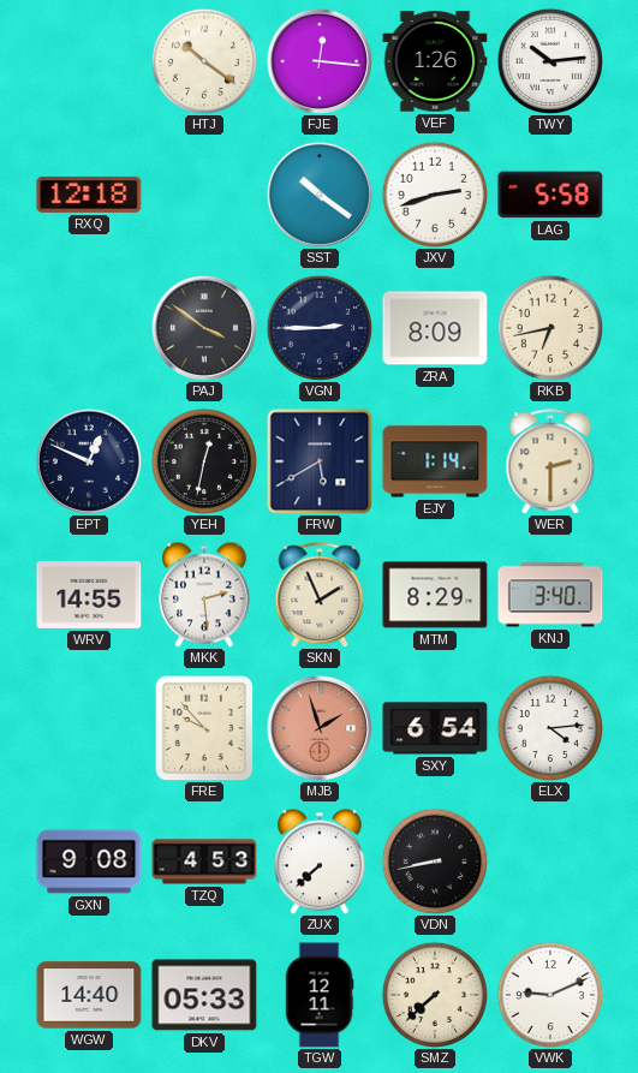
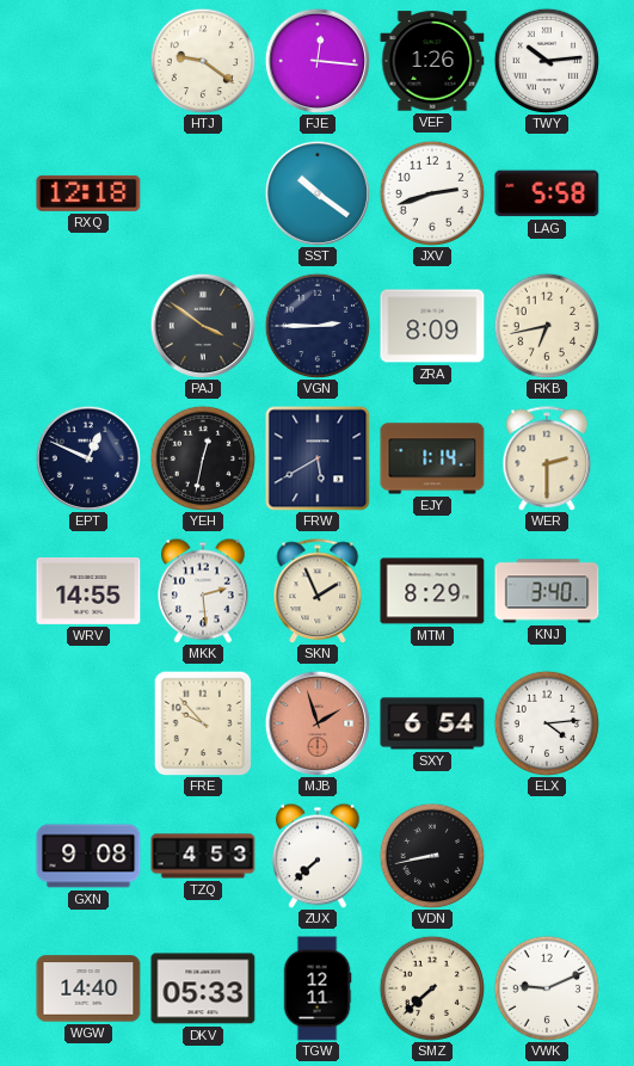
HTJ: 10:21 -> 9:21
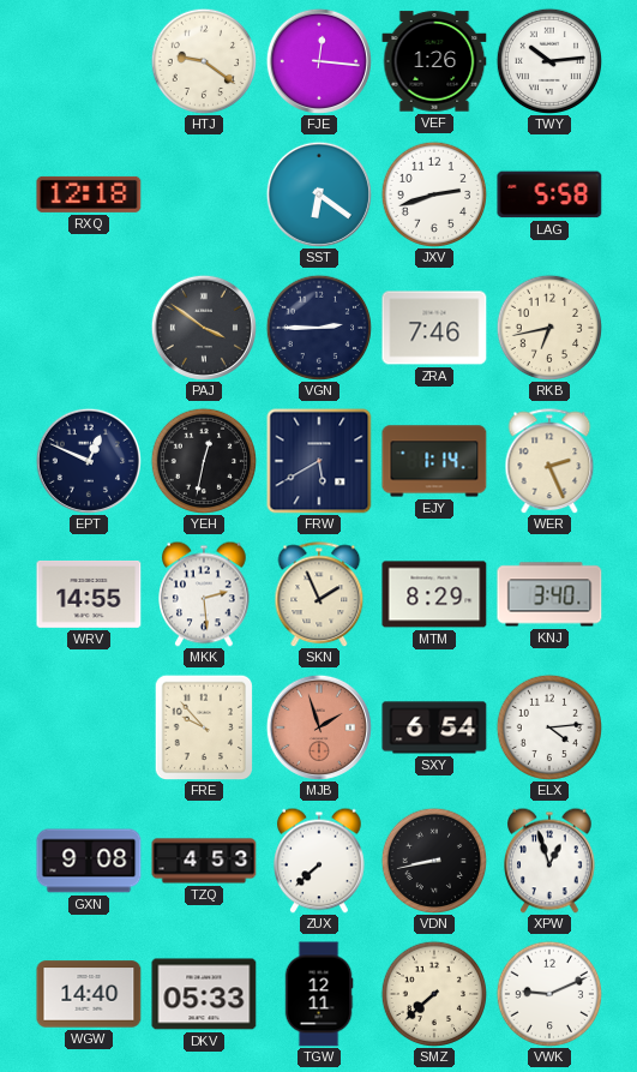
SST: 10:21 -> 6:21
ZRA: 8:09 -> 7:46
WER: 2:30 -> 2:26
XPW: none -> 12:57
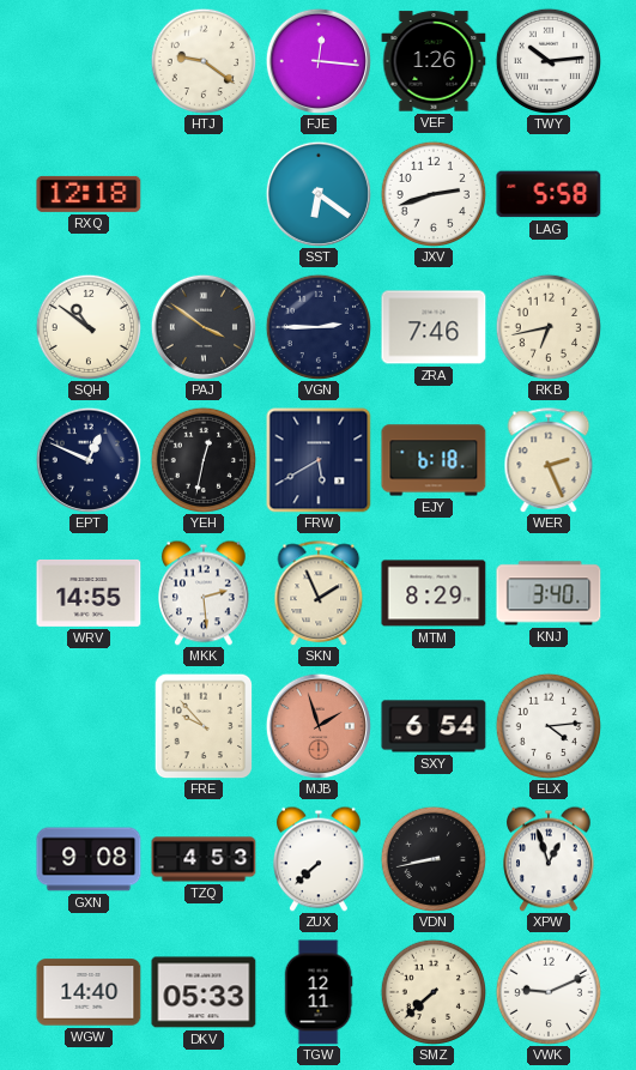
SQH: none -> 10:51
EJY: 1:14 -> 6:18
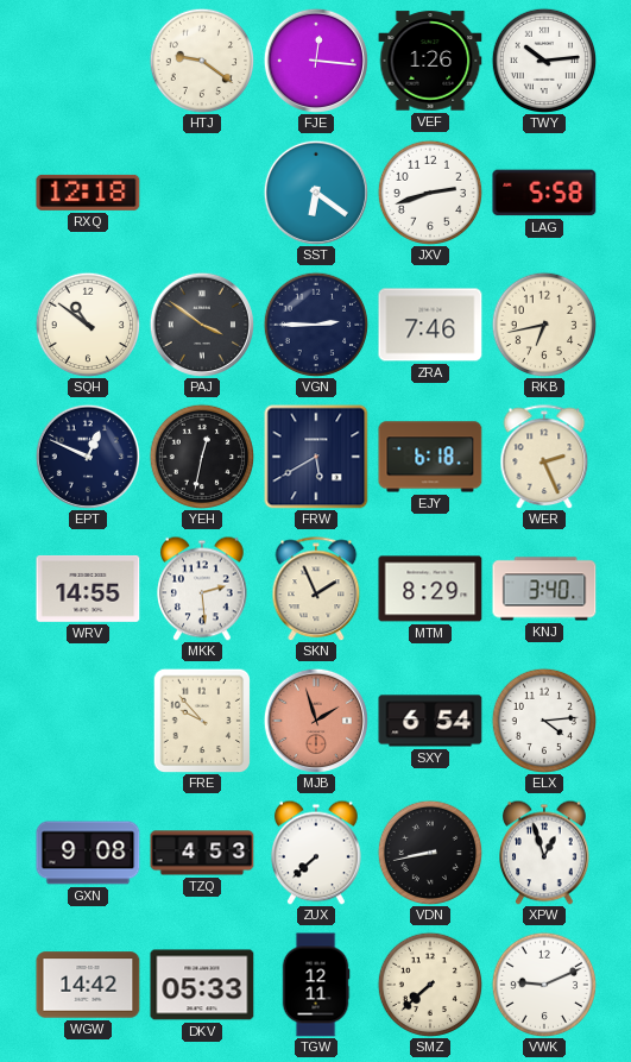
WGW: 14:40 -> 14:42
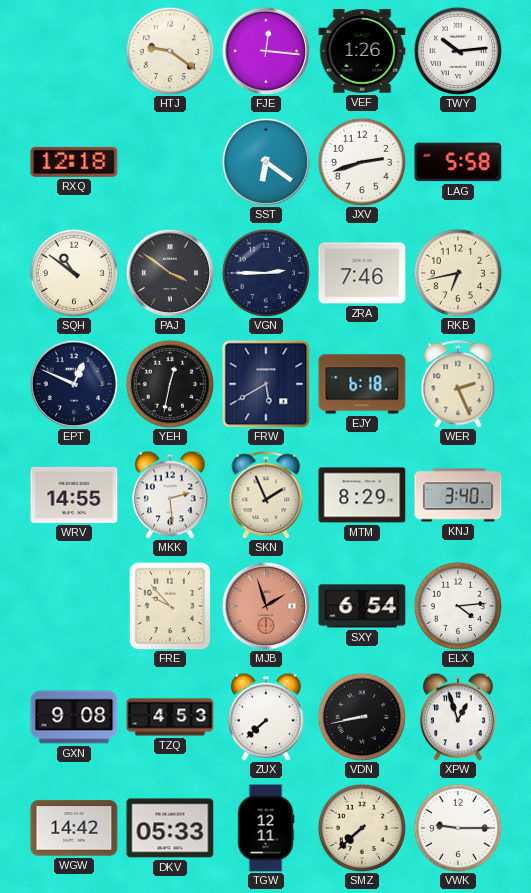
VWK: 9:11 -> 9:15
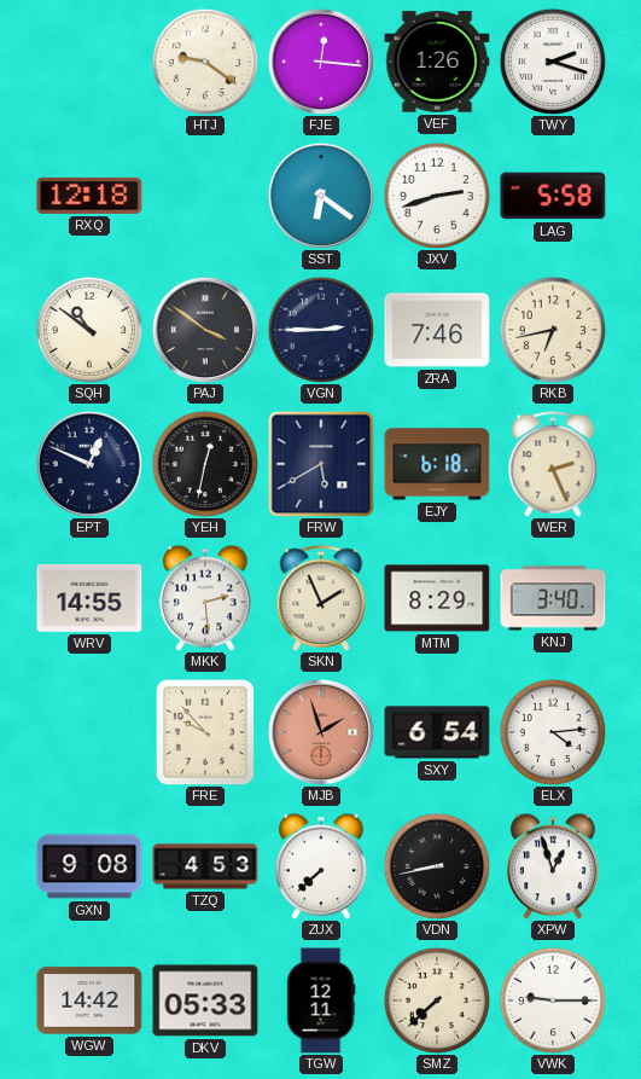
TWY: 10:14 -> 2:18
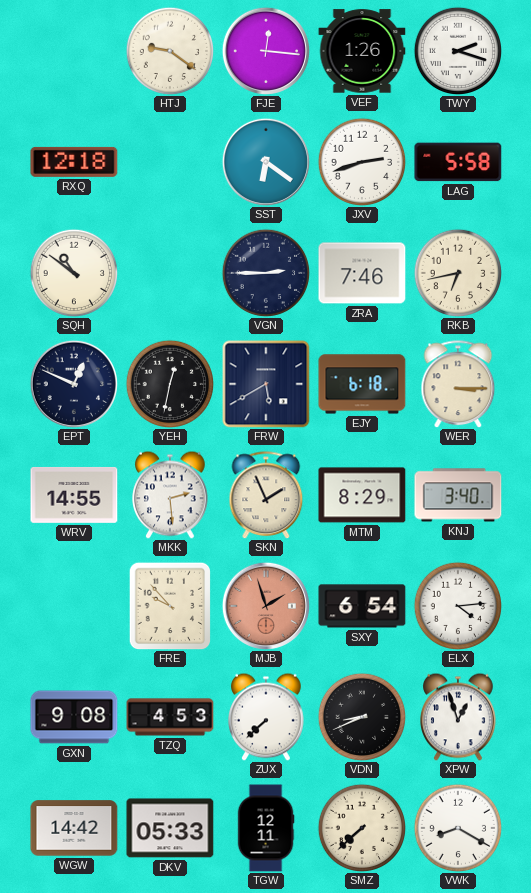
PAJ: 3:51 -> none
WER: 2:26 -> 3:15
VDN: 8:43 -> 8:41
VWK: 9:15 -> 8:20
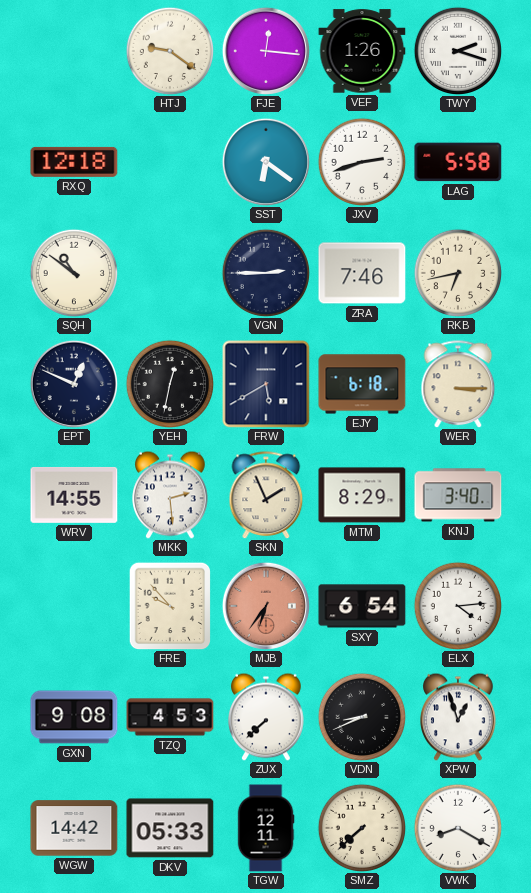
MJB: 1:57 -> 6:36
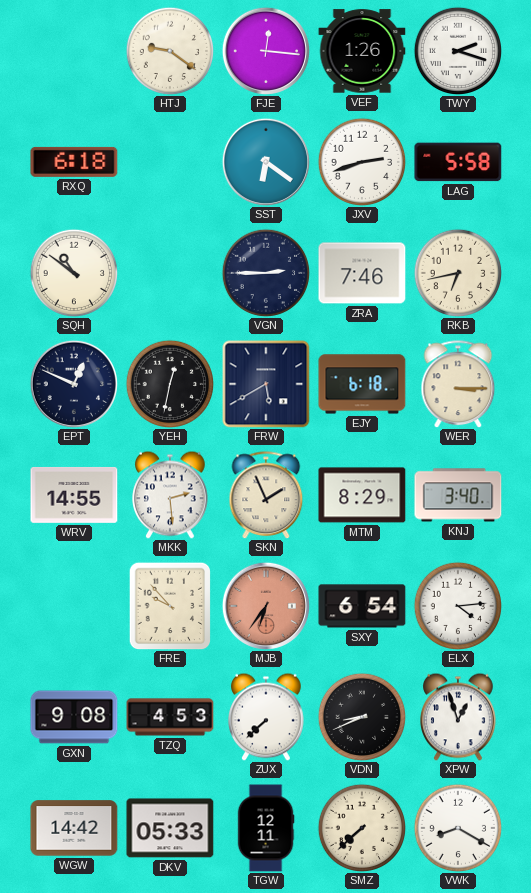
RXQ: 12:18 -> 6:18
